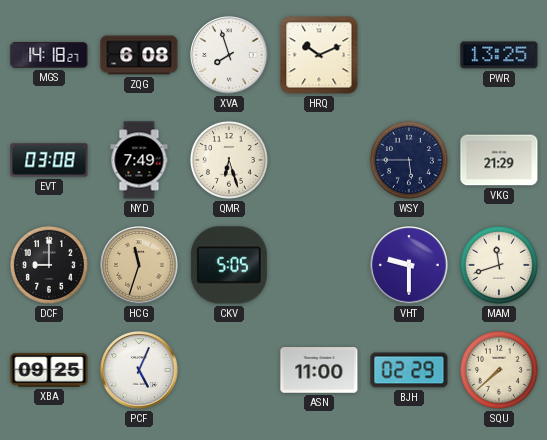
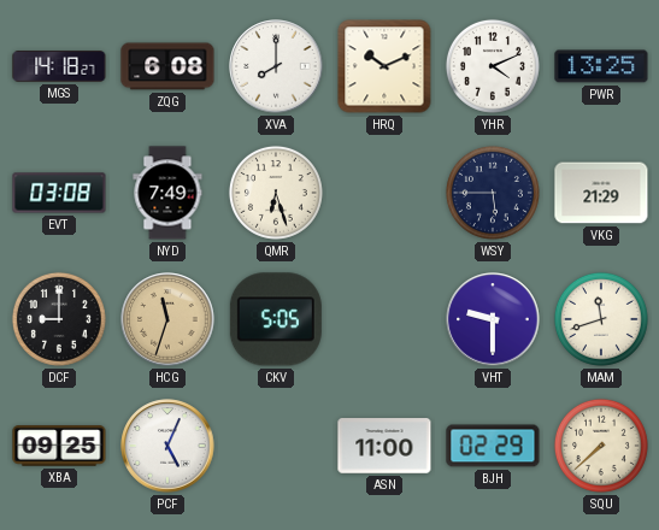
XVA: 7:57 -> 8:00
YHR: none -> 4:11
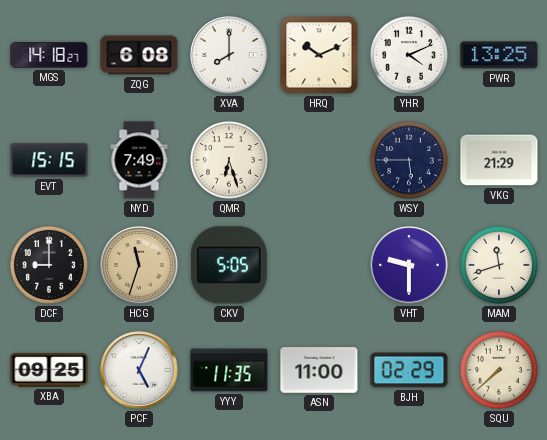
EVT: 03:08 -> 15:15
YYY: none -> 11:35
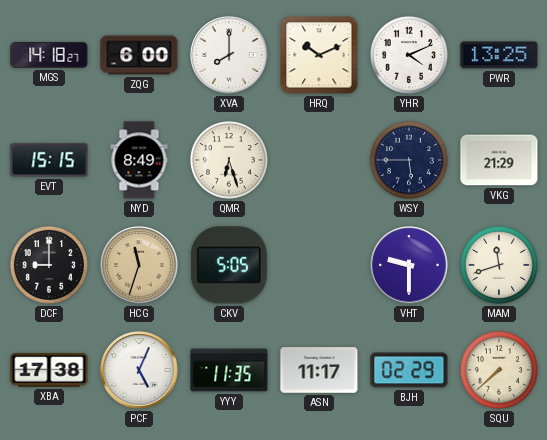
ZQG: 6:08 -> 6:00
NYD: 7:49 -> 8:49
XBA: 09:25 -> 17:38
ASN: 11:00 -> 11:17
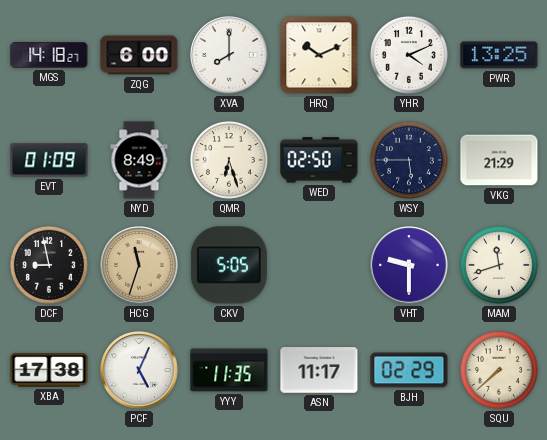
EVT: 15:15 -> 01:09
WED: none -> 02:50
DCF: 9:00 -> 8:58
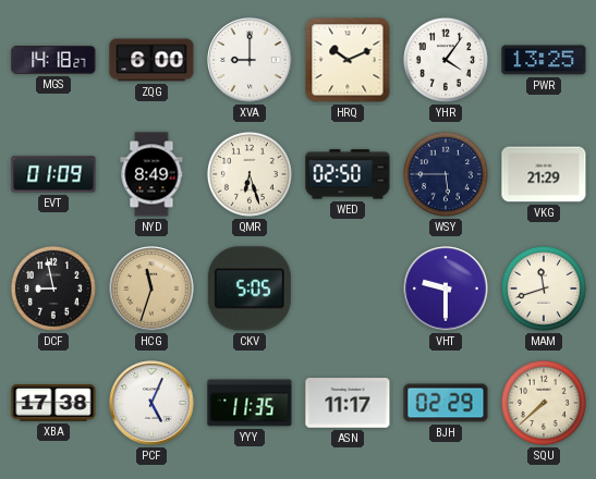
XVA: 8:00 -> 9:00
YHR: 4:11 -> 4:06
